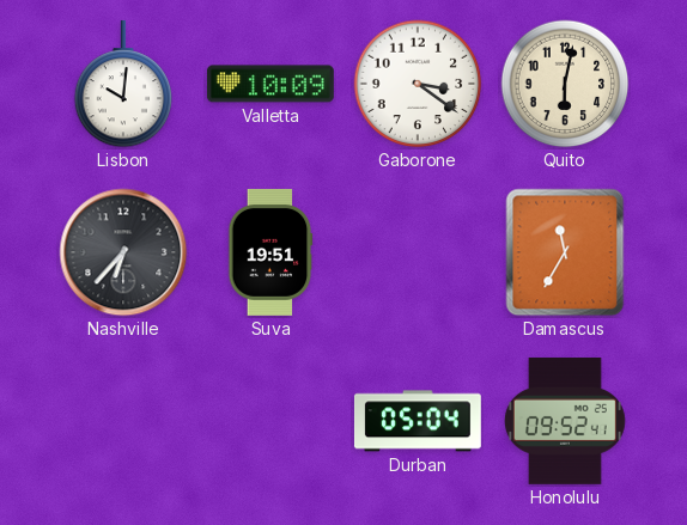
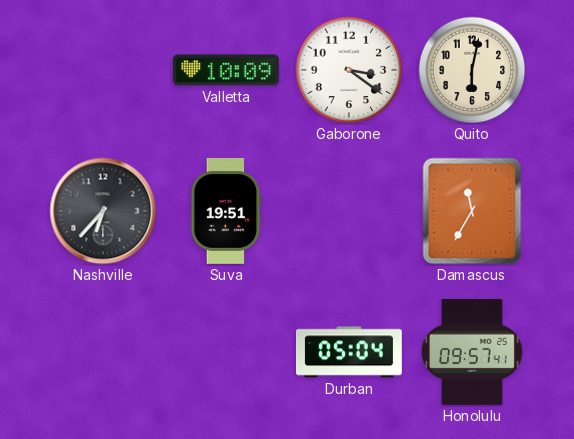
Lisbon: 10:01 -> none
Honolulu: 09:52 -> 09:57
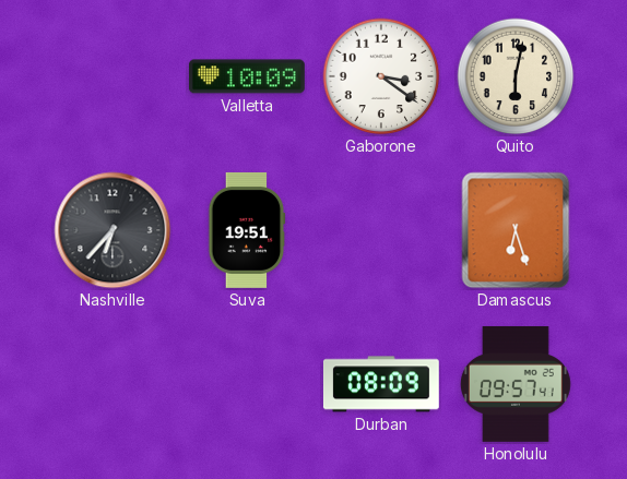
Damascus: 11:35 -> 6:27
Durban: 05:04 -> 08:09
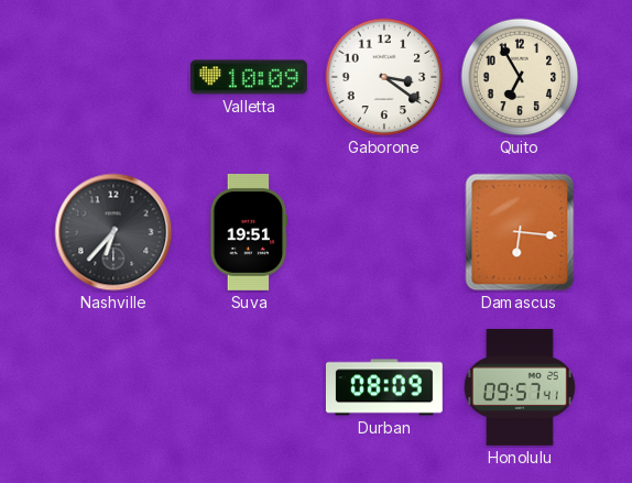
Quito: 6:02 -> 6:55
Damascus: 6:27 -> 6:16
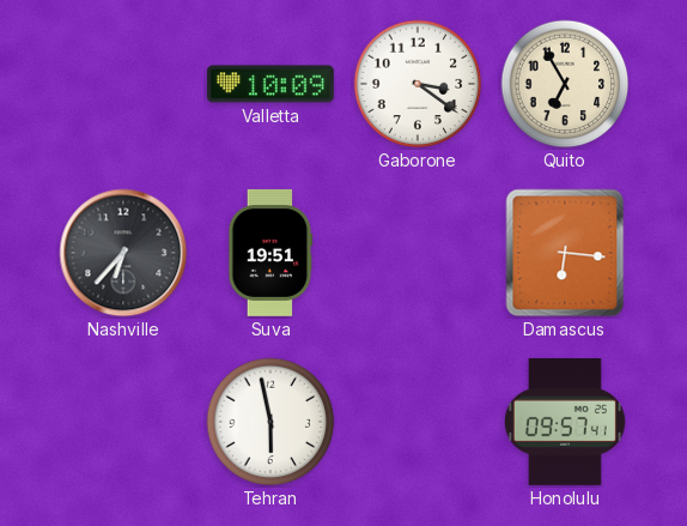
Tehran: none -> 5:58
Durban: 08:09 -> none
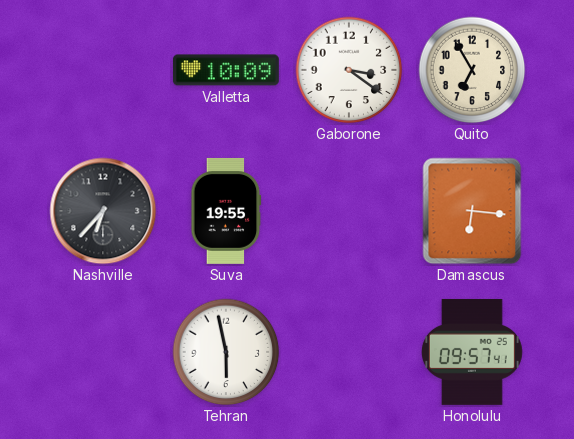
Suva: 19:51 -> 19:55
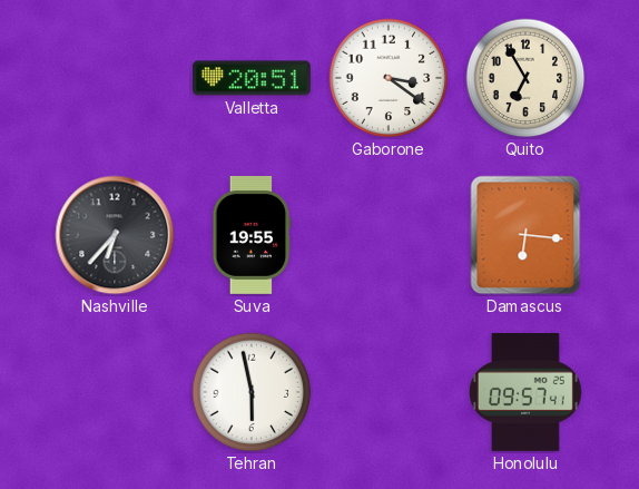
Valletta: 10:09 -> 20:51
